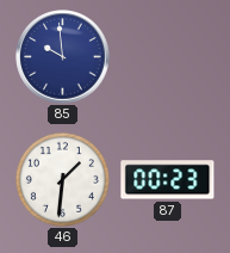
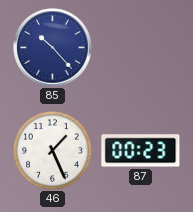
85: 9:59 -> 10:23
46: 1:31 -> 1:26
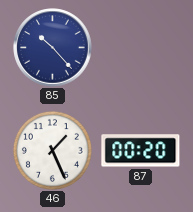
87: 00:23 -> 00:20
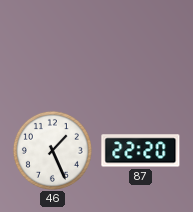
85: 10:23 -> none
87: 00:20 -> 22:20
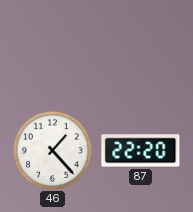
46: 1:26 -> 1:23
